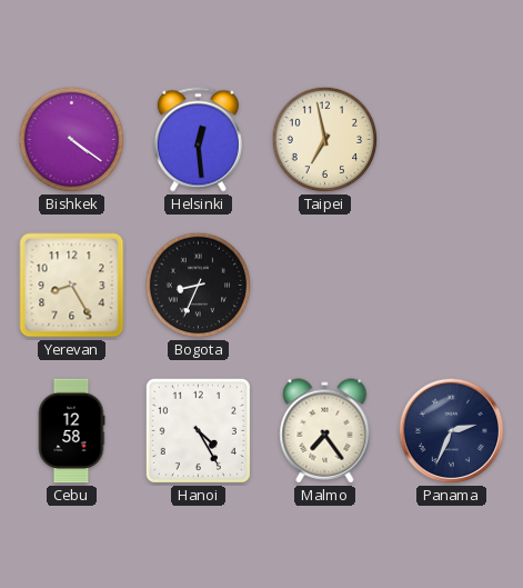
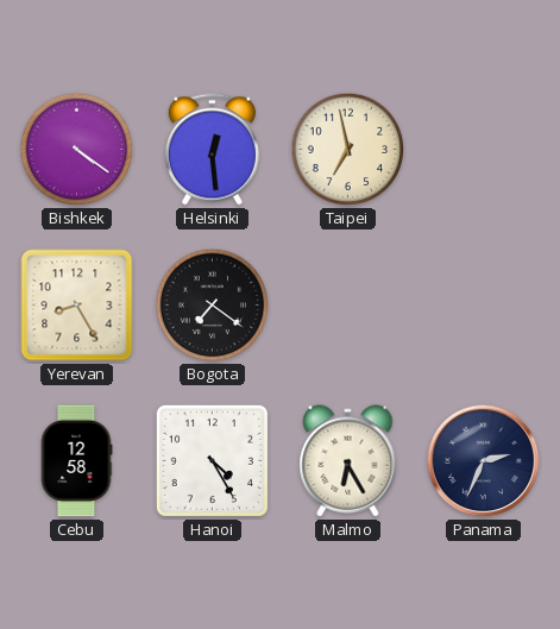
Bogota: 8:34 -> 7:21
Malmo: 7:24 -> 6:25
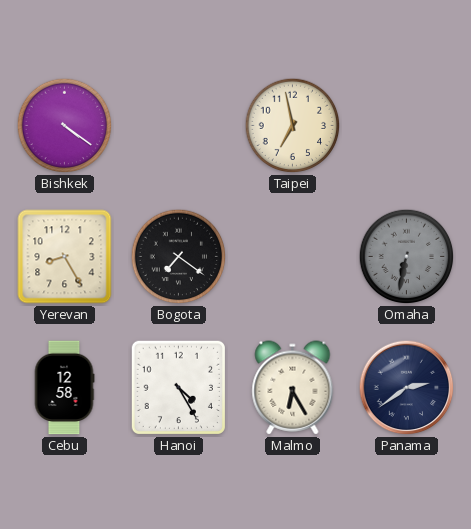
Helsinki: 12:29 -> none
Omaha: none -> 6:32
Panama: 2:34 -> 2:39
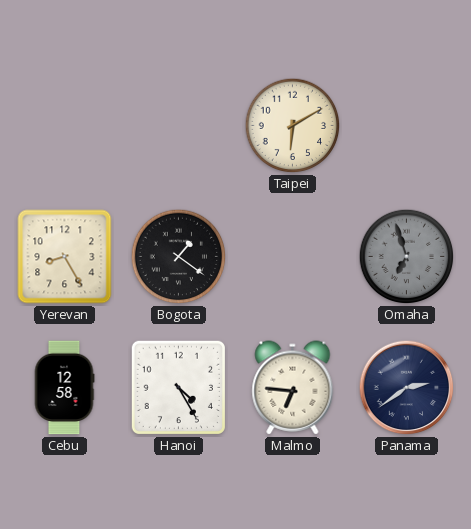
Bishkek: 4:21 -> none
Taipei: 6:58 -> 6:10
Bogota: 7:21 -> 1:21
Omaha: 6:32 -> 6:57
Malmo: 6:25 -> 6:46
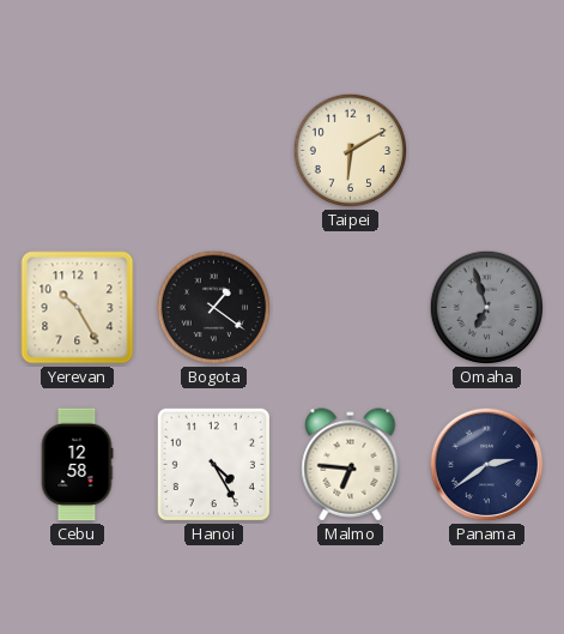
Yerevan: 8:25 -> 10:25
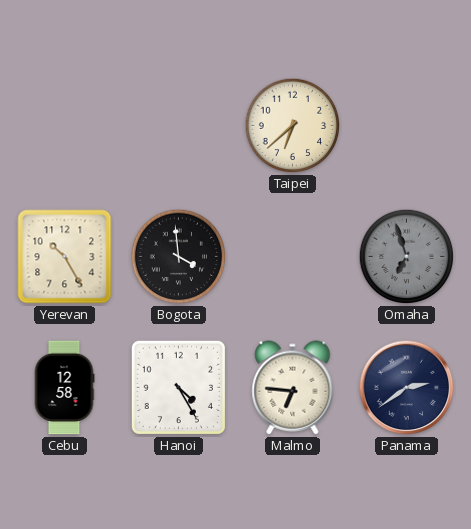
Taipei: 6:10 -> 6:38
Bogota: 1:21 -> 3:59
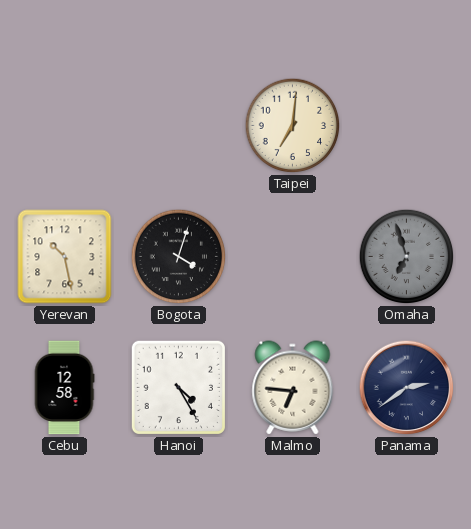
Taipei: 6:38 -> 7:01
Yerevan: 10:25 -> 10:28
Bogota: 3:59 -> 4:03
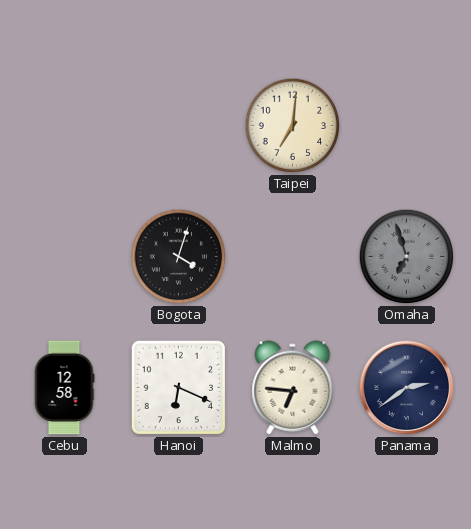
Yerevan: 10:28 -> none
Hanoi: 4:25 -> 6:19
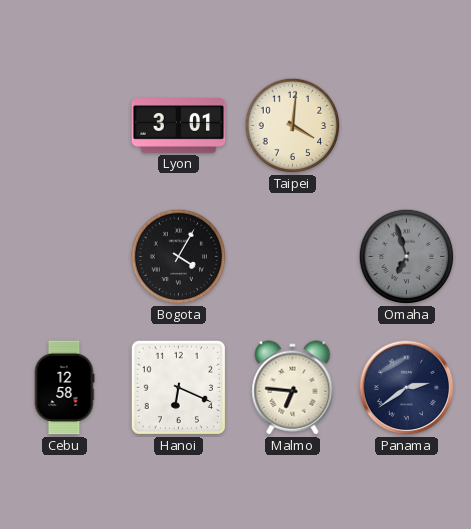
Lyon: none -> 3:01
Taipei: 7:01 -> 4:01
Bogota: 4:03 -> 4:05
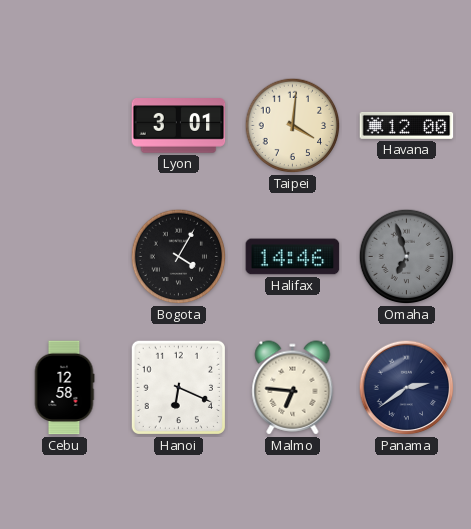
Havana: none -> 12:00
Halifax: none -> 14:46
